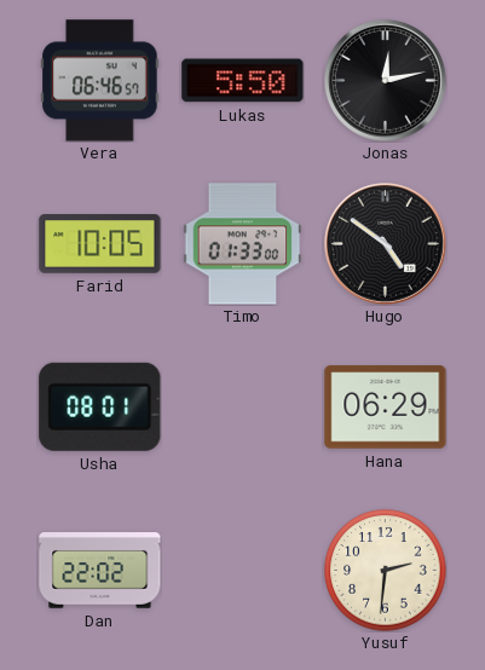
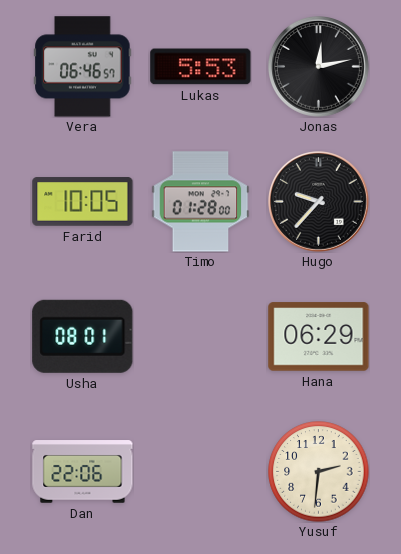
Lukas: 5:50 -> 5:53
Timo: 01:33 -> 01:28
Hugo: 4:51 -> 9:37
Dan: 22:02 -> 22:06
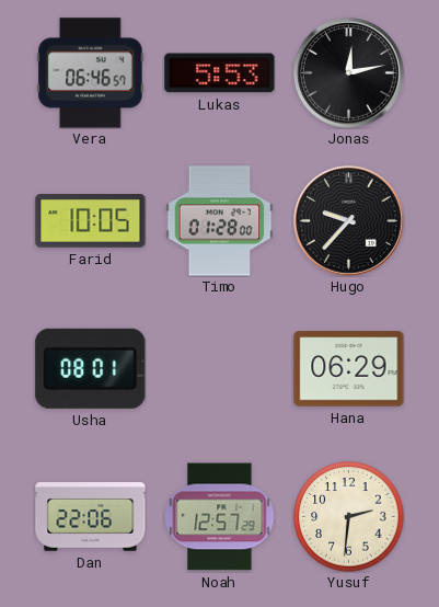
Noah: none -> 12:57
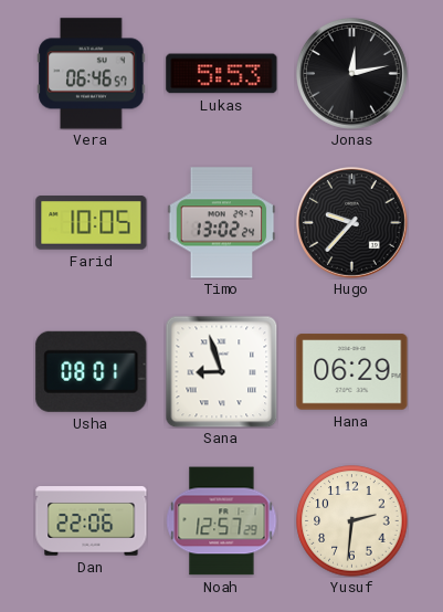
Timo: 01:28 -> 13:02
Sana: none -> 8:57
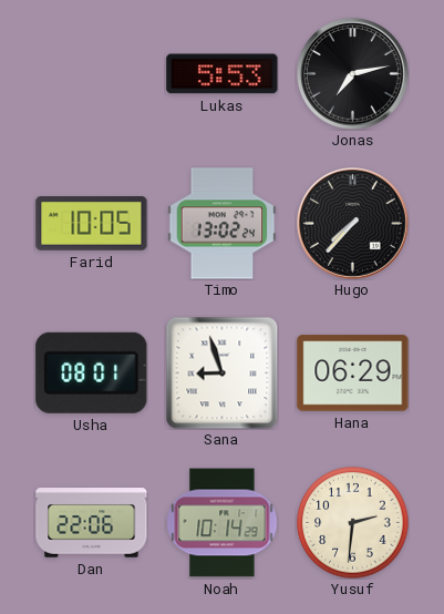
Vera: 06:46 -> none
Jonas: 12:13 -> 7:13
Hugo: 9:37 -> 7:37
Noah: 12:57 -> 10:14
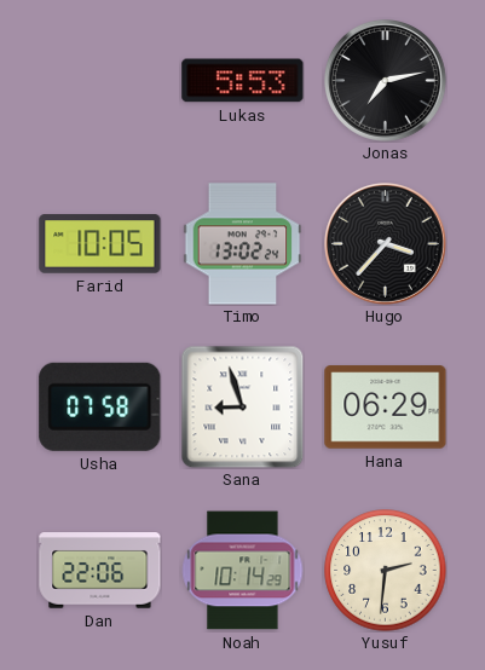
Hugo: 7:37 -> 3:37
Usha: 08:01 -> 07:58
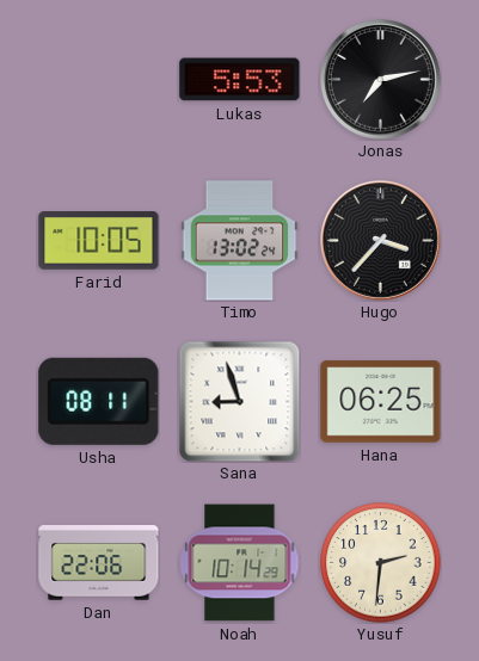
Usha: 07:58 -> 08:11
Hana: 06:29 -> 06:25
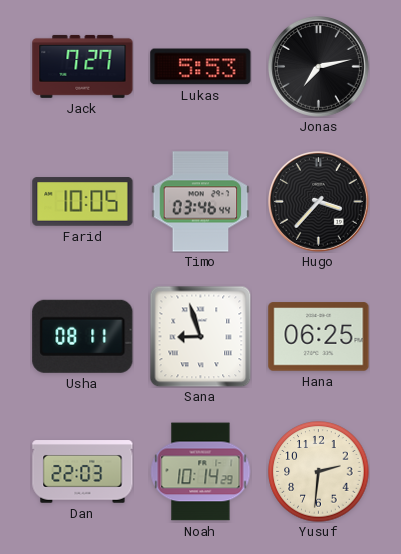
Jack: none -> 7:27
Timo: 13:02 -> 03:46
Dan: 22:06 -> 22:03
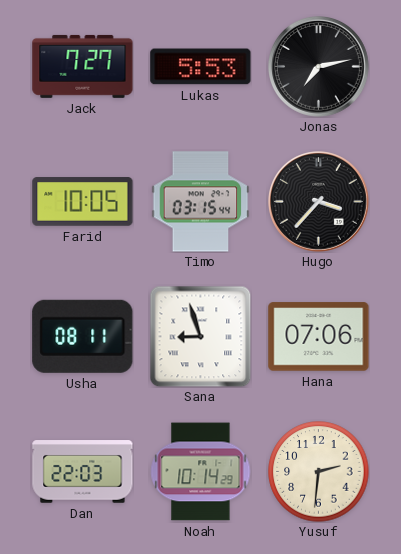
Timo: 03:46 -> 03:15
Hana: 06:25 -> 07:06
